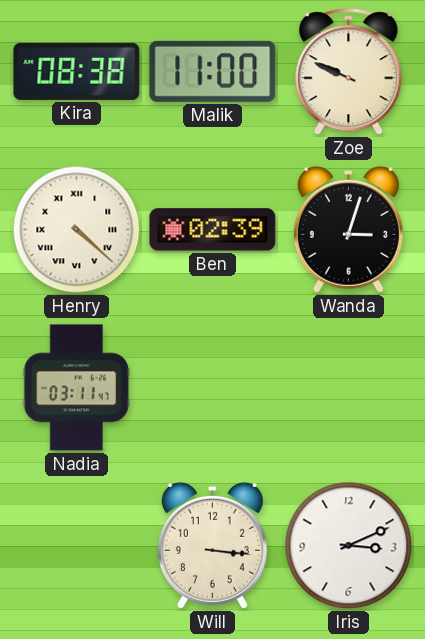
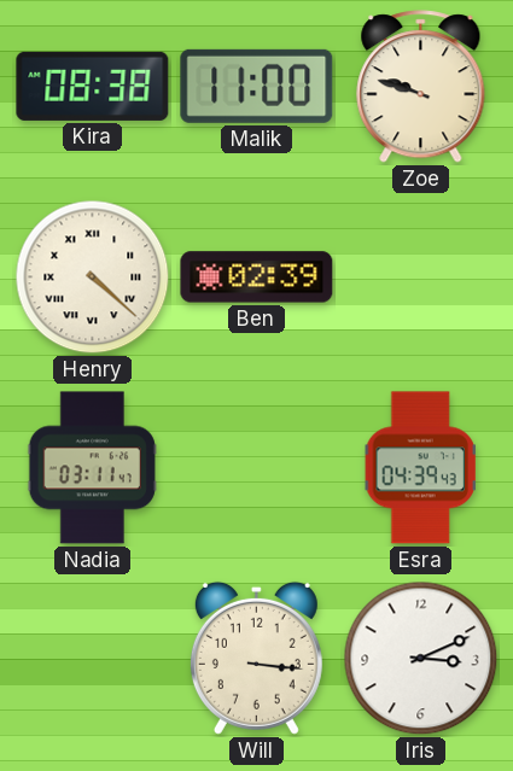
Zoe: 9:49 -> 9:48
Wanda: 3:03 -> none
Esra: none -> 04:39
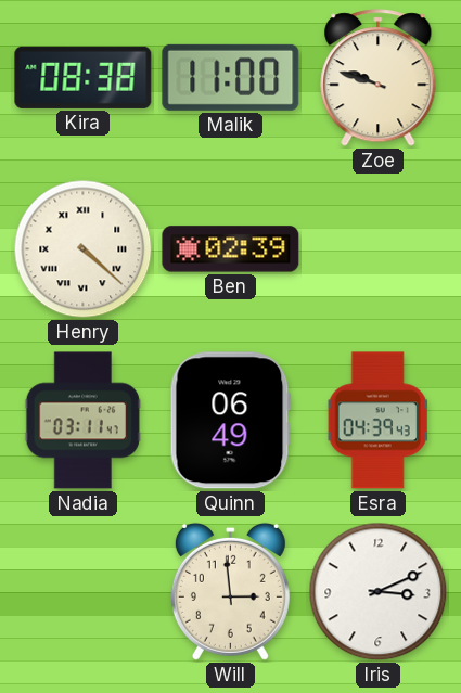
Quinn: none -> 06:49
Will: 3:16 -> 2:59
